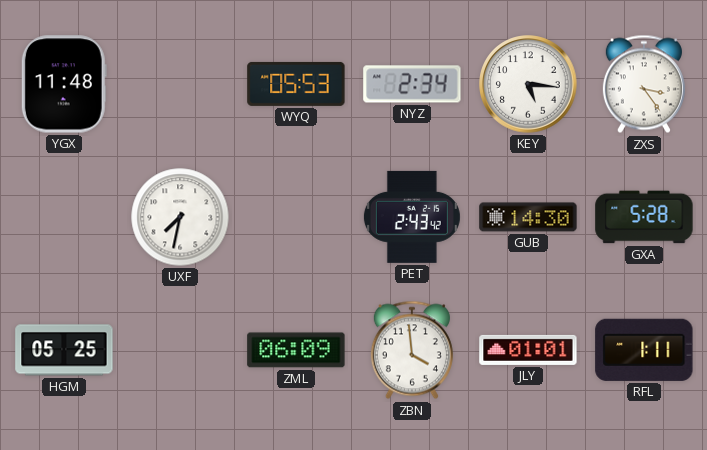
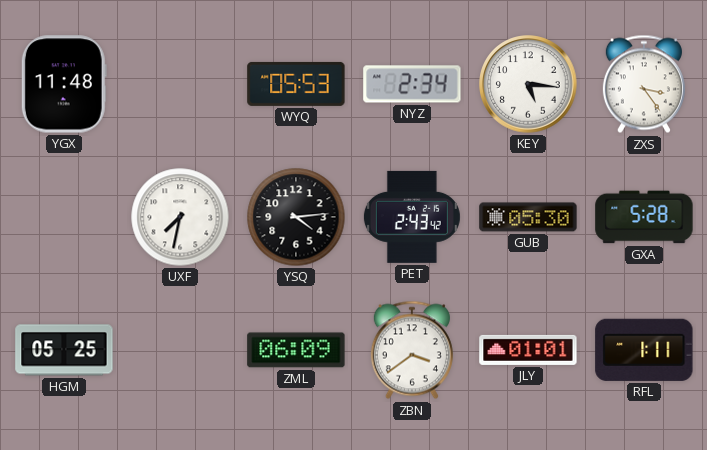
YSQ: none -> 4:14
GUB: 14:30 -> 05:30
ZBN: 3:59 -> 3:39
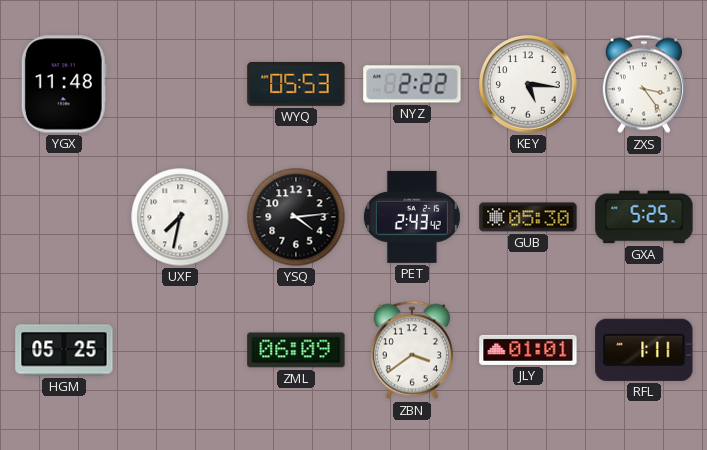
NYZ: 2:34 -> 2:22
GXA: 5:28 -> 5:25
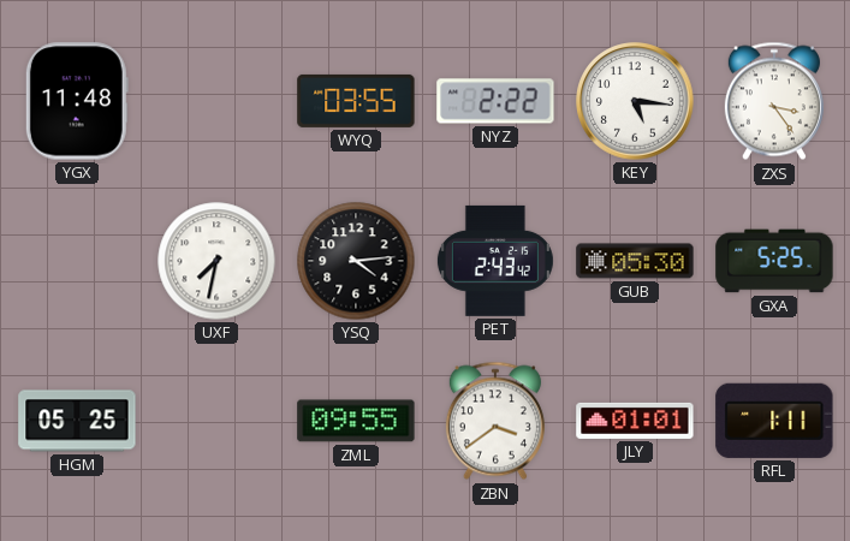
WYQ: 05:53 -> 03:55
ZML: 06:09 -> 09:55
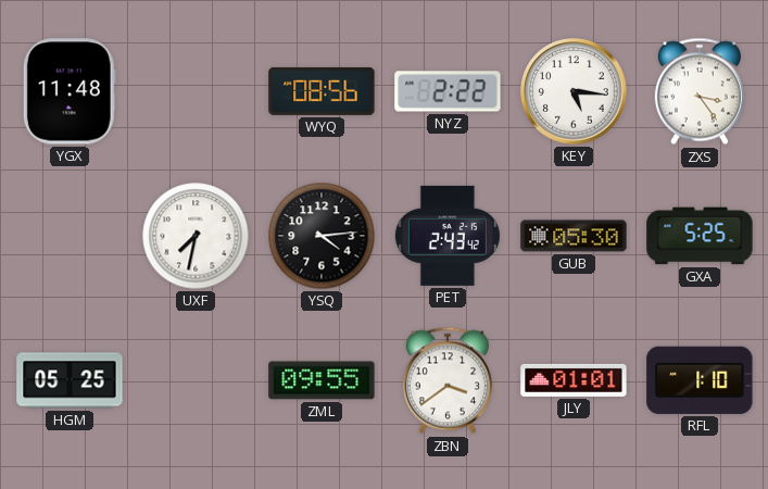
WYQ: 03:55 -> 08:56
RFL: 1:11 -> 1:10
